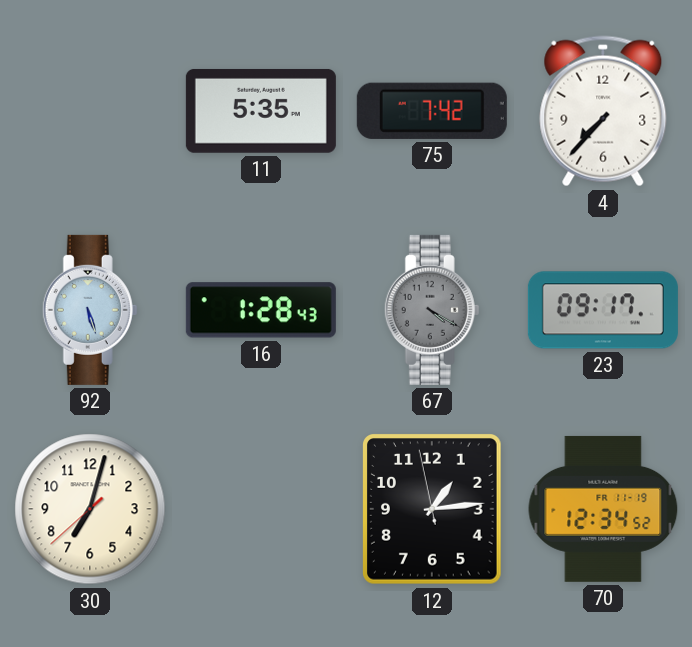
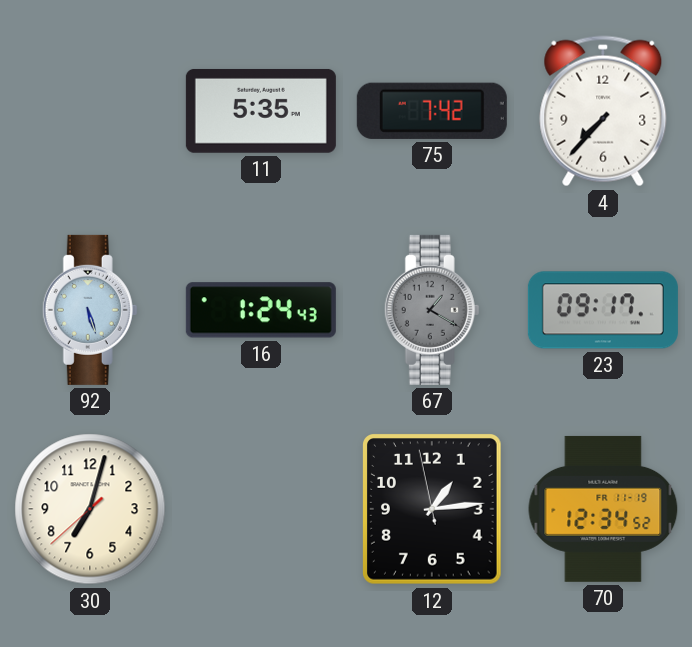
16: 1:28 -> 1:24
67: 4:20 -> 1:20
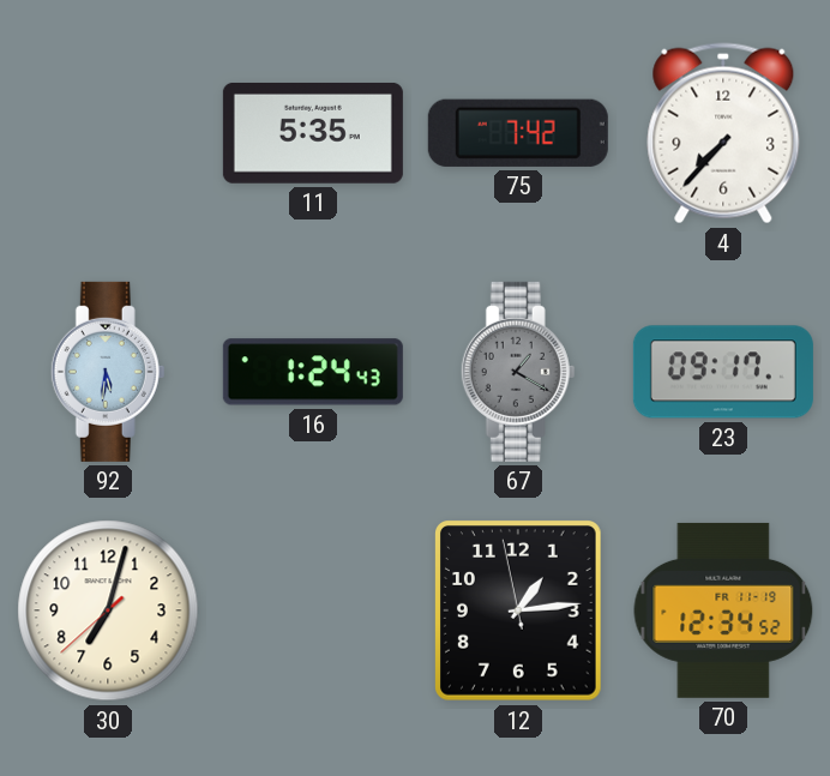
92: 5:27 -> 5:31
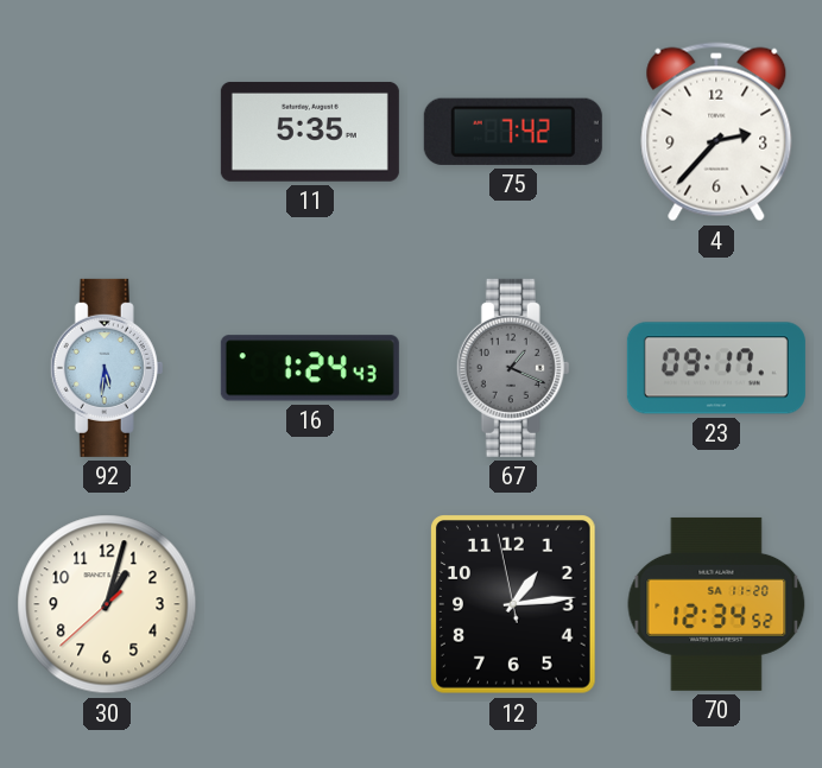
4: 7:37 -> 2:37
67: 1:20 -> 1:19
30: 7:02 -> 1:02
70 date: FR 11-19 -> SA 11-20
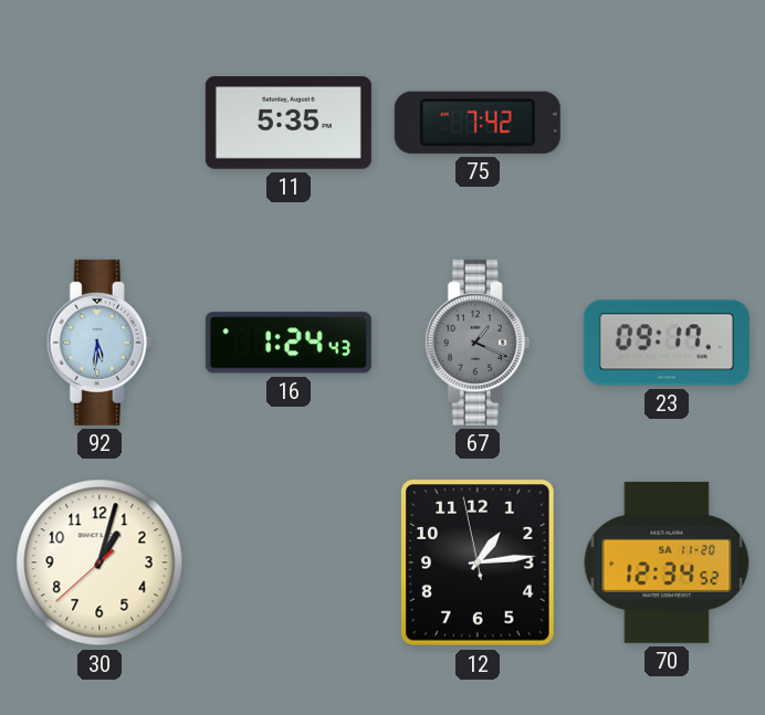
4: 2:37 -> none
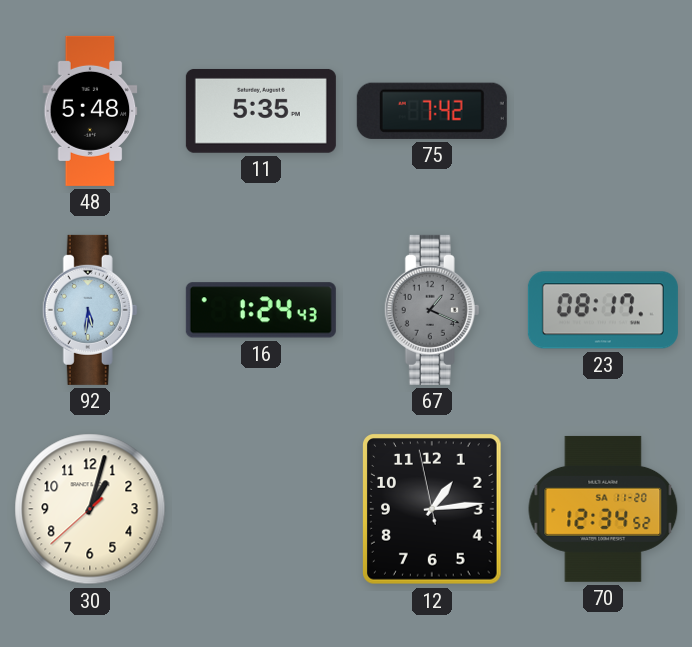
48: none -> 5:48
23: 09:17 -> 08:17
